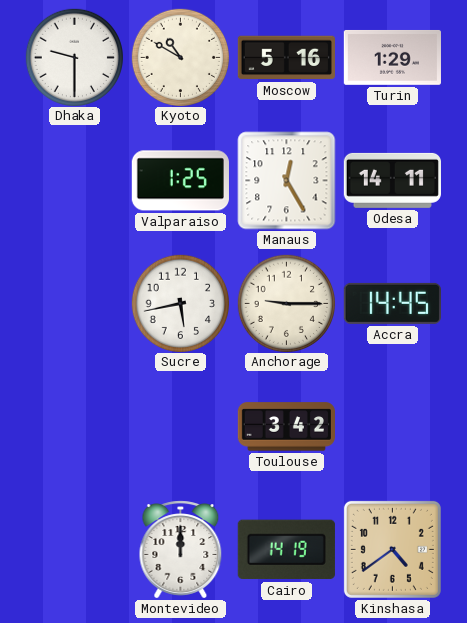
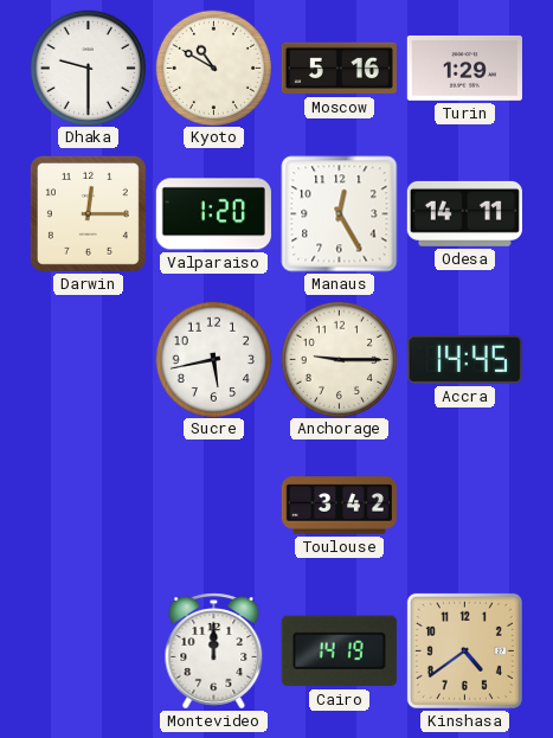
Darwin: none -> 12:15
Valparaiso: 1:25 -> 1:20
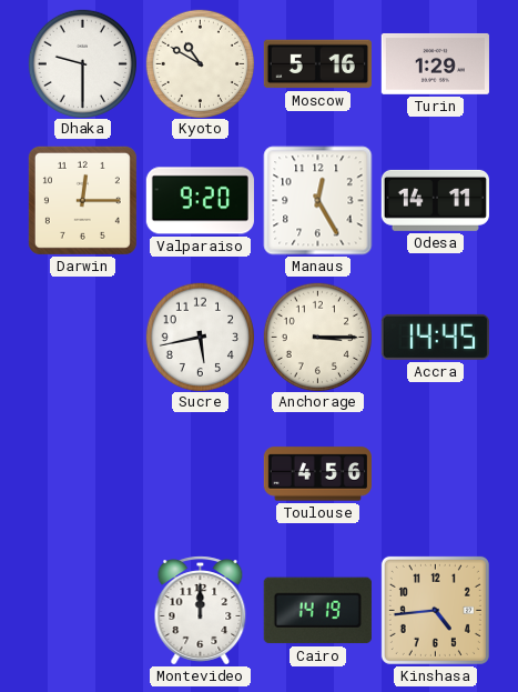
Valparaiso: 1:20 -> 9:20
Anchorage: 9:15 -> 3:15
Toulouse: 3:42 -> 4:56
Kinshasa: 4:39 -> 4:44
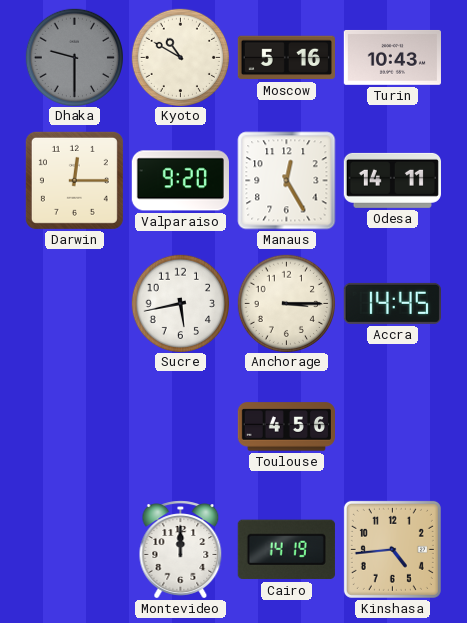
Dhaka dial: white -> grey
Turin: 1:29 -> 10:43
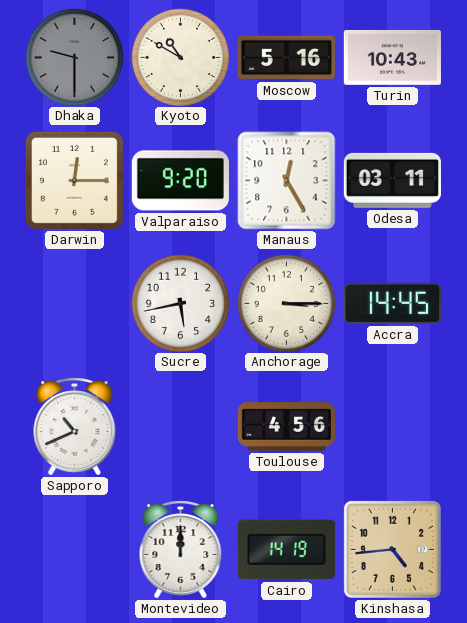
Odesa: 14:11 -> 03:11
Sapporo: none -> 10:41
